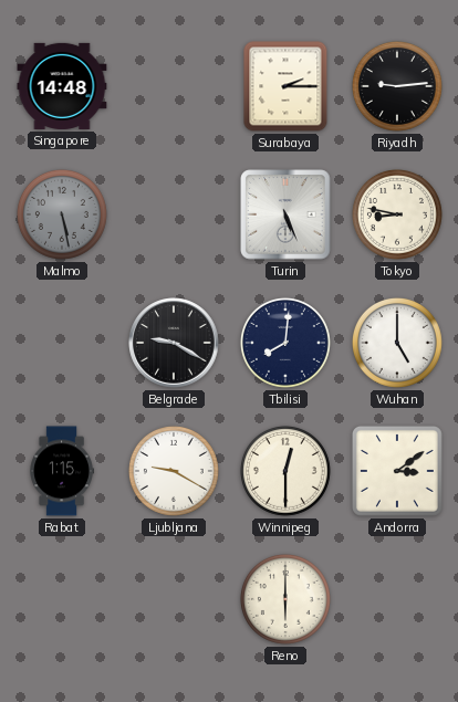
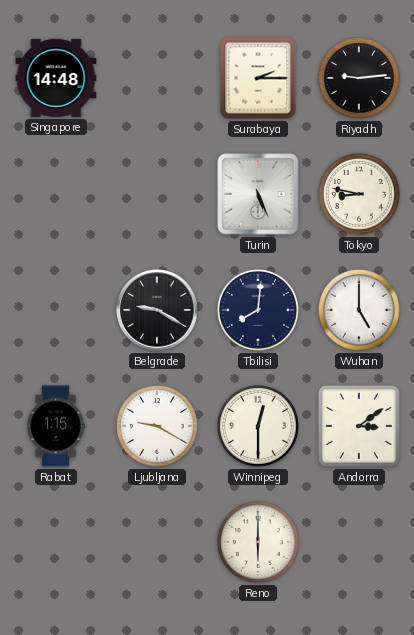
Malmo: 5:28 -> none
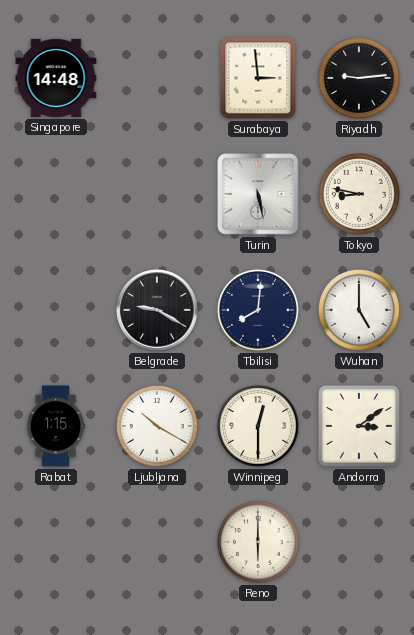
Surabaya: 2:15 -> 2:59
Turin: 5:26 -> 5:28
Ljubljana: 9:20 -> 10:20
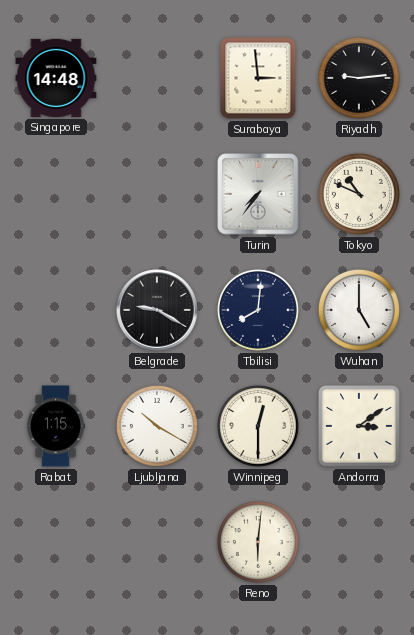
Turin: 5:28 -> 7:36
Tokyo: 8:47 -> 10:49
Reno: 6:00 -> 6:01
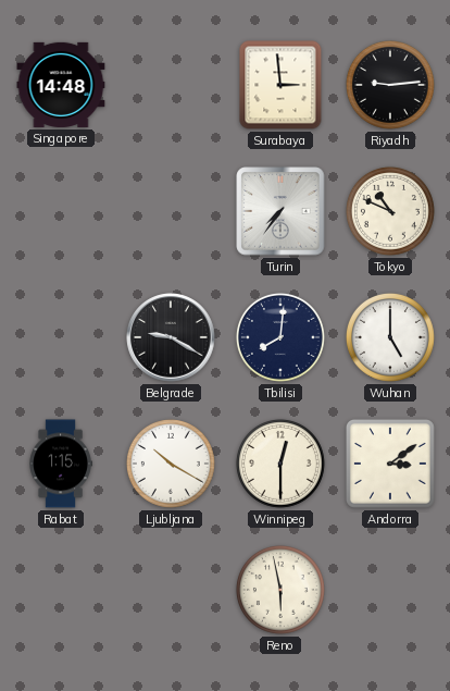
Reno: 6:01 -> 5:58
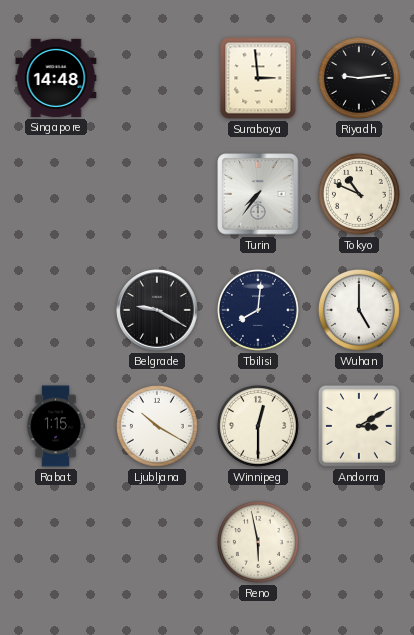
Andorra: 3:09 -> 3:10
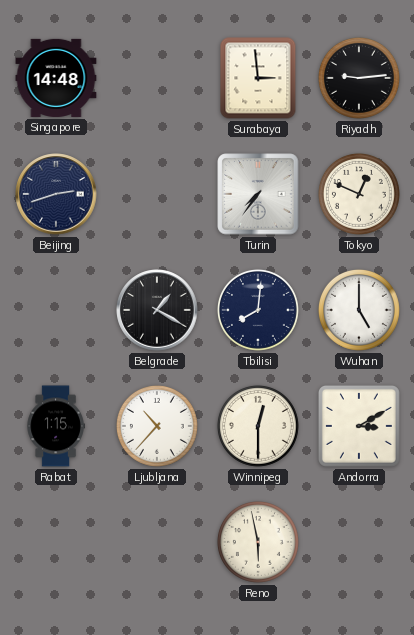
Beijing: none -> 2:42
Tokyo: 10:49 -> 12:49
Belgrade: 9:20 -> 1:20
Ljubljana: 10:20 -> 10:37
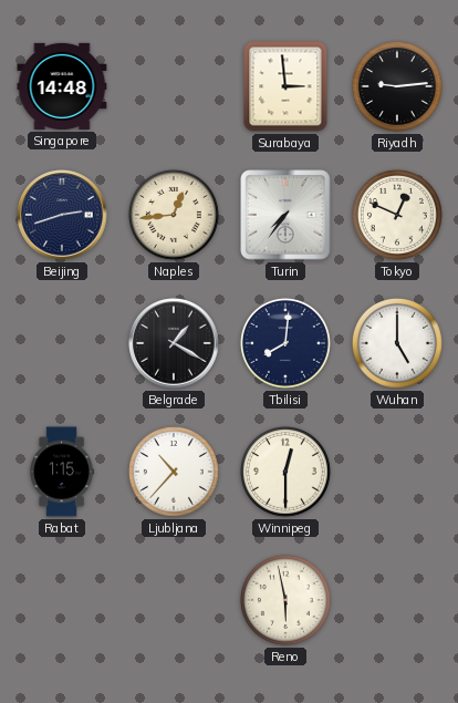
Naples: none -> 12:44
Andorra: 3:10 -> none
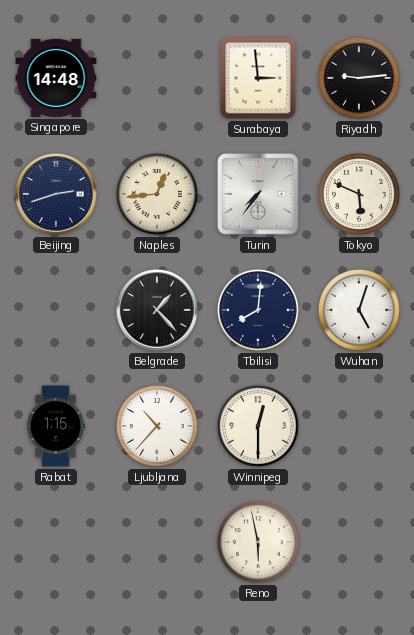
Tokyo: 12:49 -> 5:49
Belgrade: 1:20 -> 1:23
Wuhan: 5:00 -> 5:03
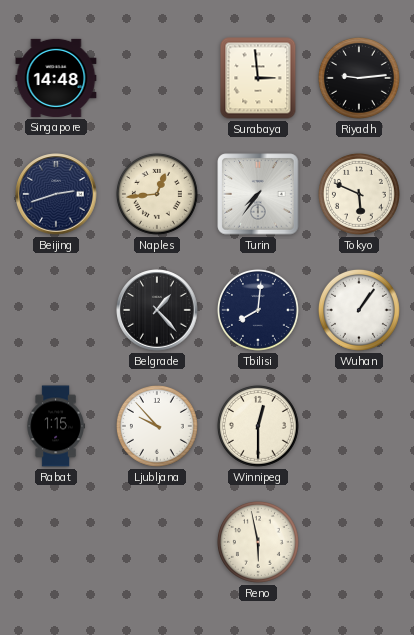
Wuhan: 5:03 -> 1:06
Ljubljana: 10:37 -> 9:53
